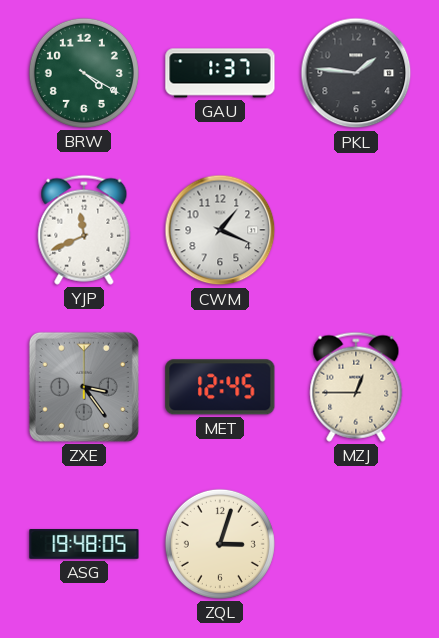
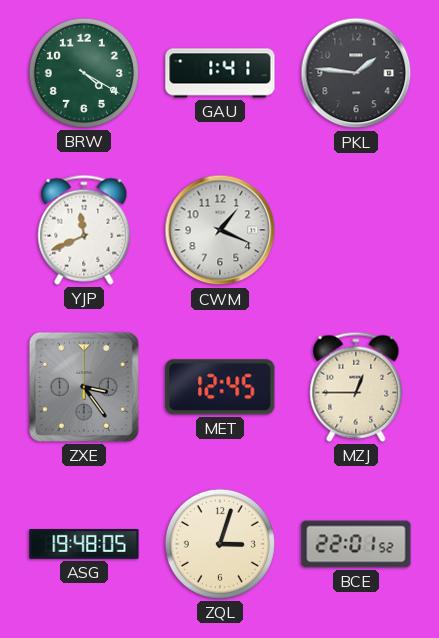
GAU: 1:37 -> 1:41
BCE: none -> 22:01
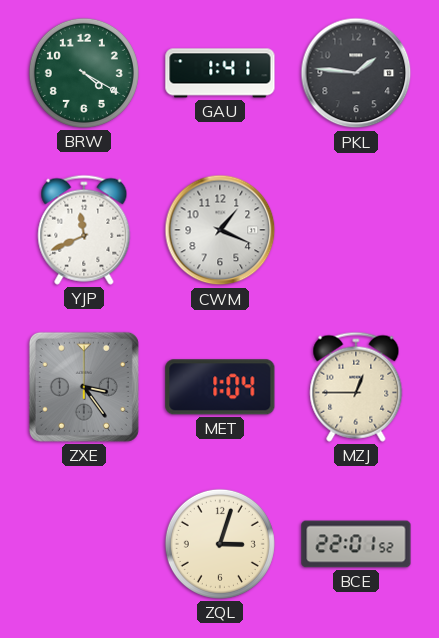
MET: 12:45 -> 1:04
ASG: 19:48 -> none
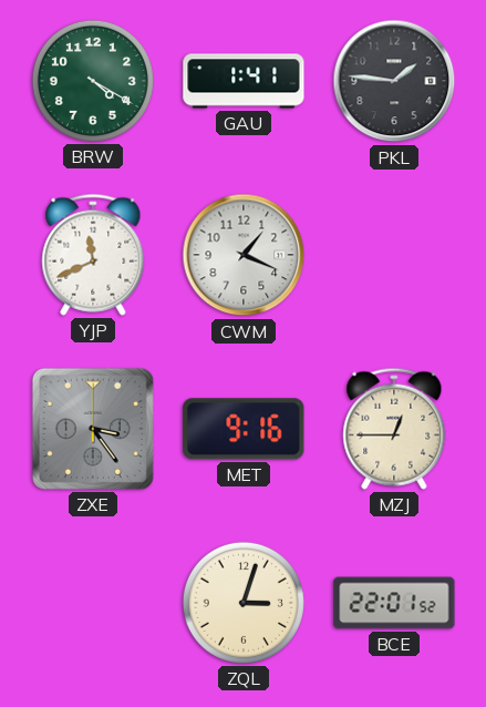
MET: 1:04 -> 9:16
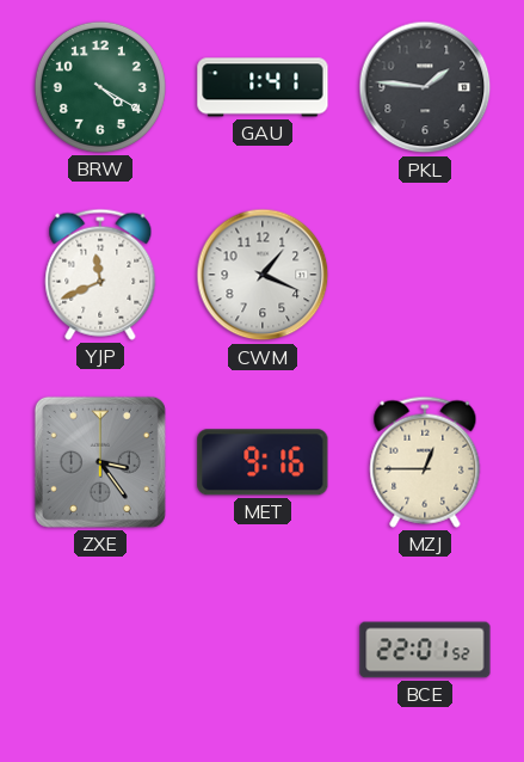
ZQL: 3:03 -> none
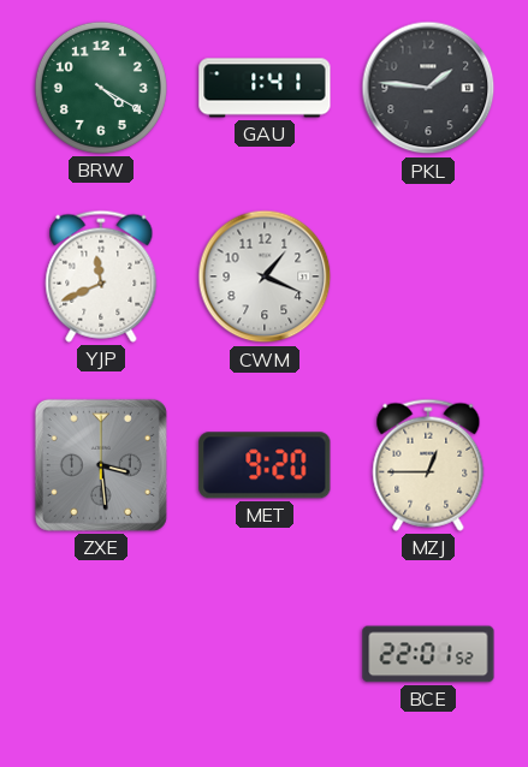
ZXE: 3:24 -> 3:29
MET: 9:16 -> 9:20
